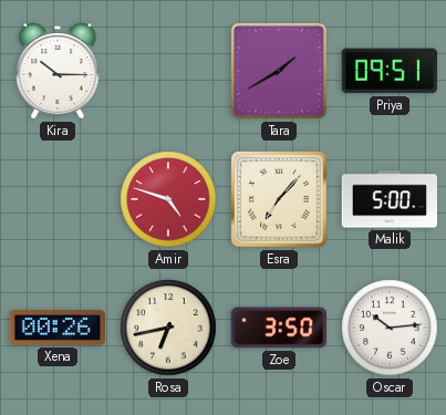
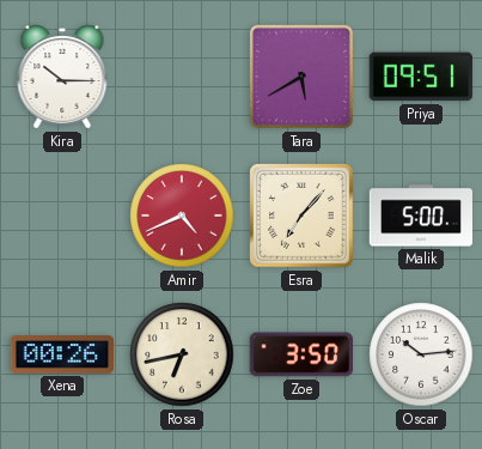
Tara: 1:40 -> 5:40
Amir: 4:48 -> 4:41
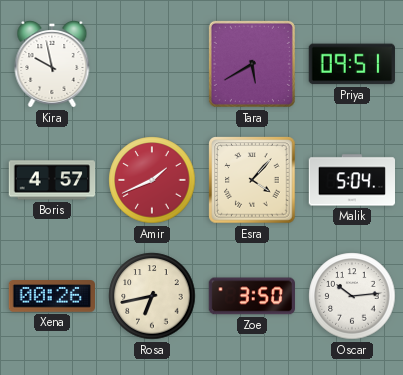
Kira: 10:15 -> 9:58
Boris: none -> 4:57
Amir: 4:41 -> 1:41
Esra: 7:07 -> 4:07
Malik: 5:00 -> 5:04
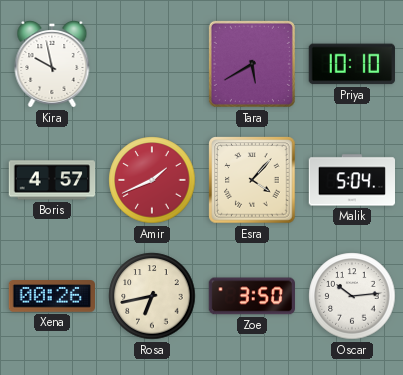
Priya: 09:51 -> 10:10
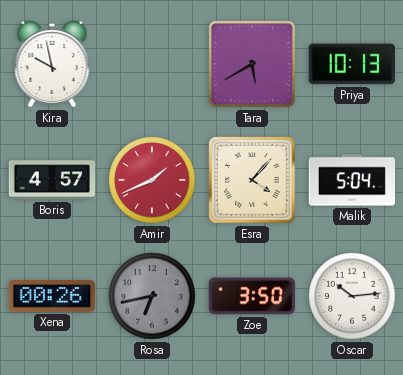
Priya: 10:10 -> 10:13
Rosa dial: cream -> grey
